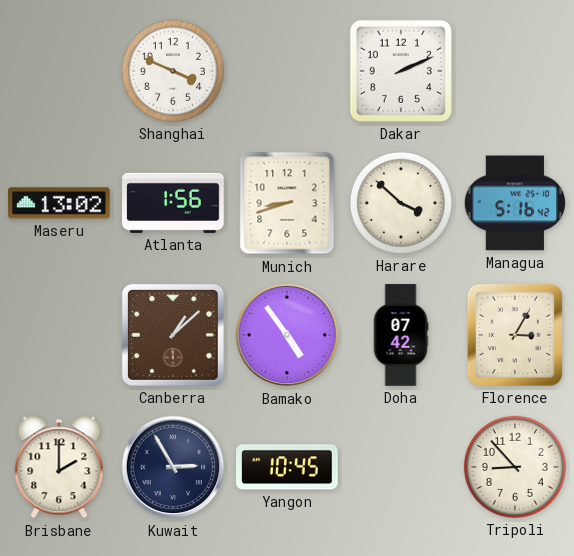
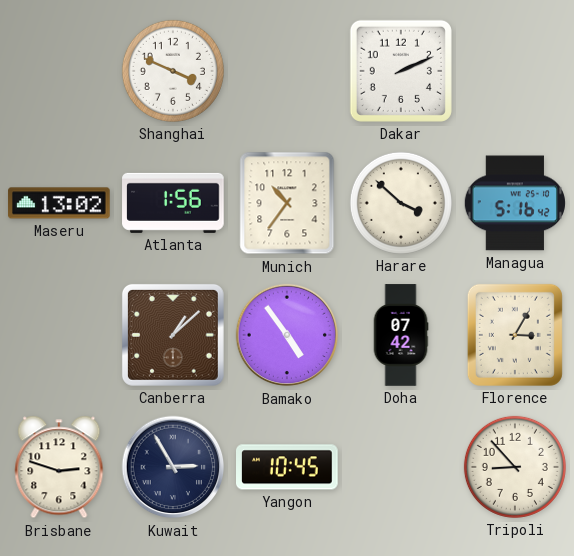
Munich: 8:42 -> 10:36
Brisbane: 2:00 -> 2:48
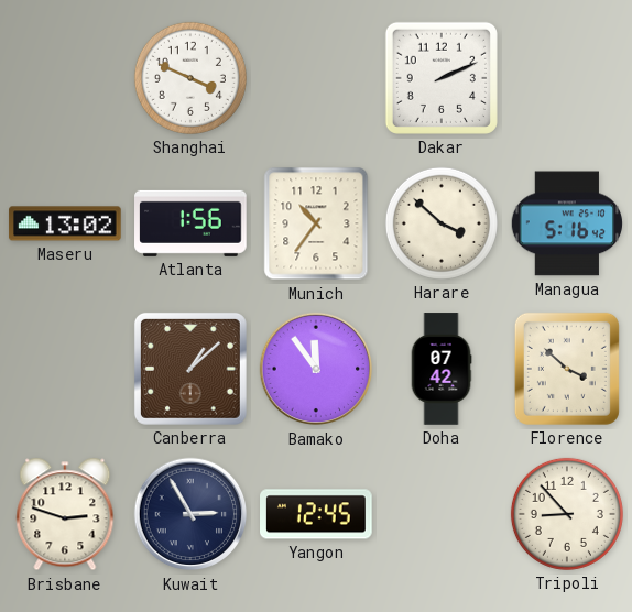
Bamako: 4:54 -> 11:54
Florence: 3:05 -> 3:52
Yangon: 10:45 -> 12:45
